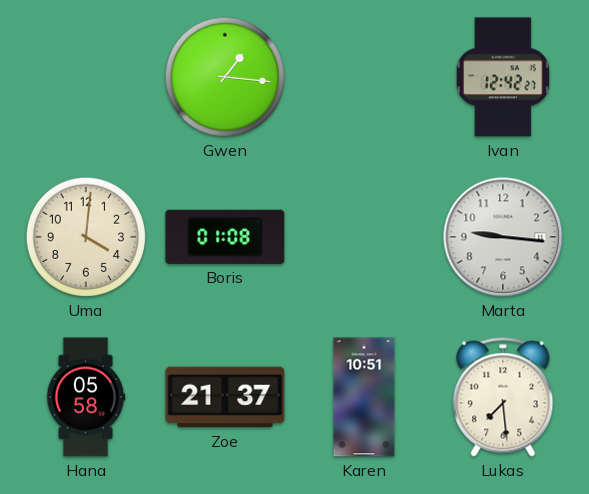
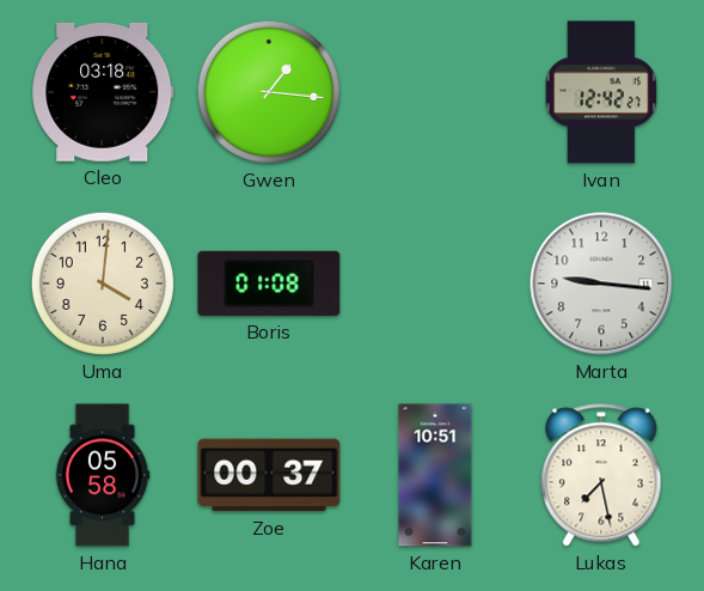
Cleo: none -> 03:18
Zoe: 21:37 -> 00:37
Lukas: 7:29 -> 7:28
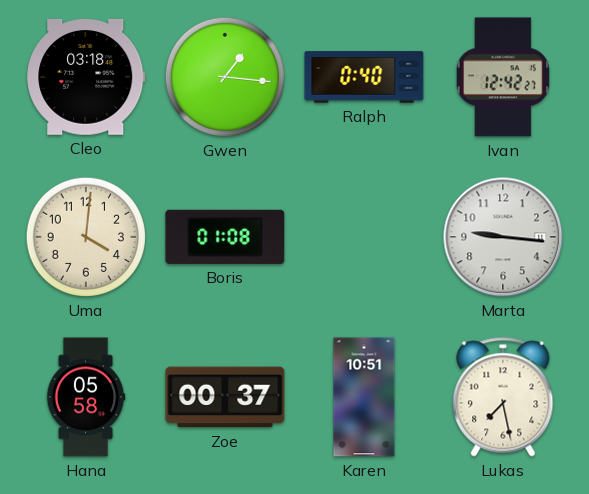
Ralph: none -> 0:40
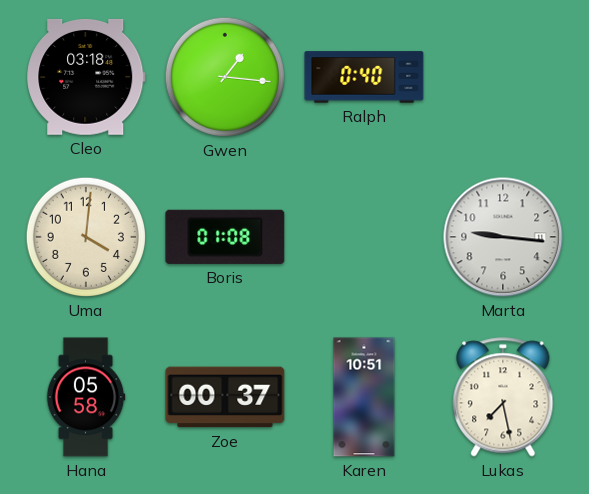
Ivan: 12:42 -> none
